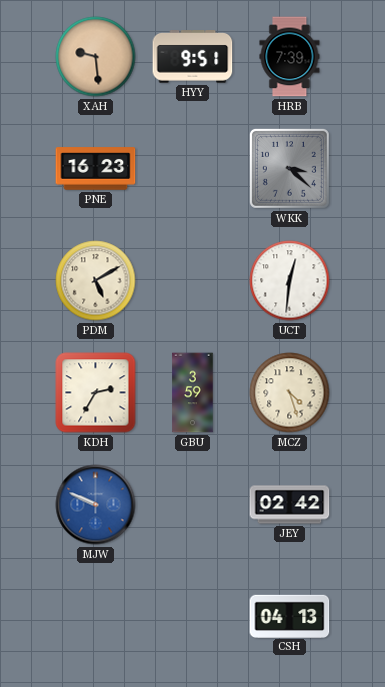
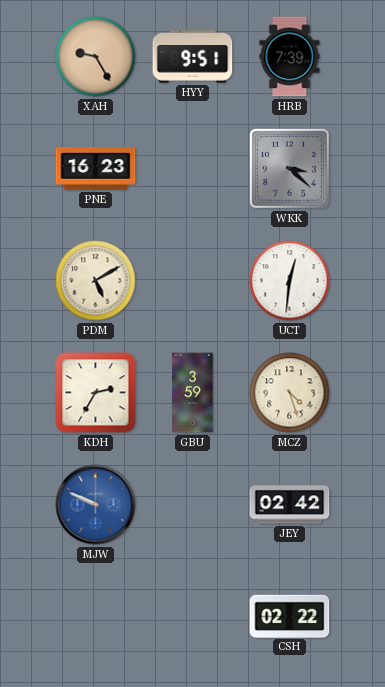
XAH: 9:29 -> 9:25
CSH: 04:13 -> 02:22
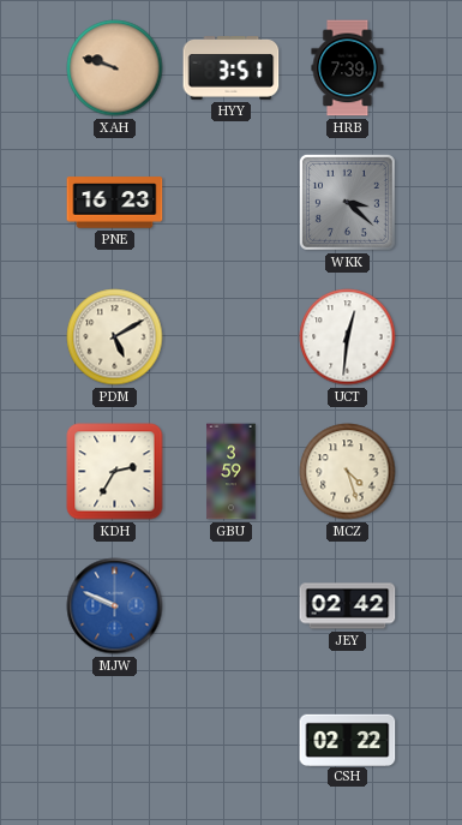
XAH: 9:25 -> 9:48
HYY: 9:51 -> 3:51
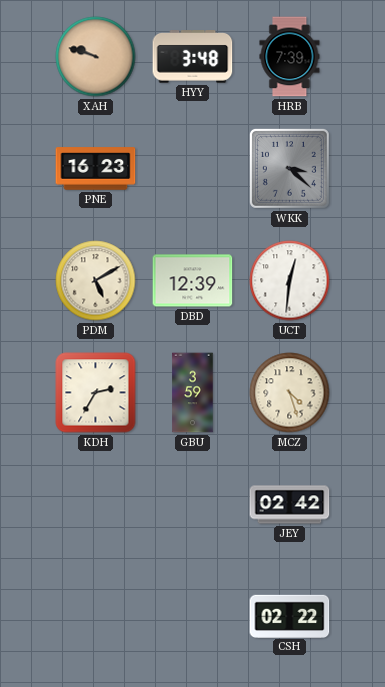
HYY: 3:51 -> 3:48
DBD: none -> 12:39
MJW: 9:49 -> none
